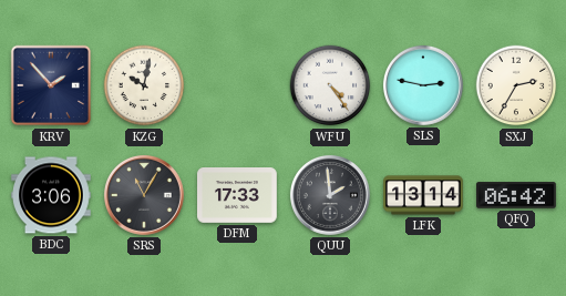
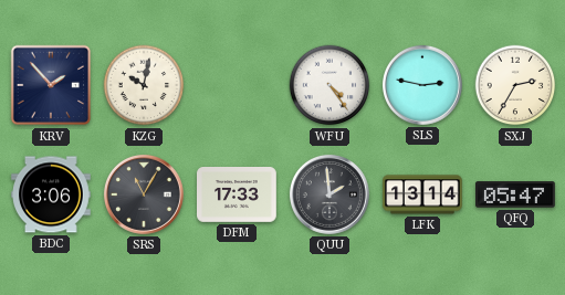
QFQ: 06:42 -> 05:47
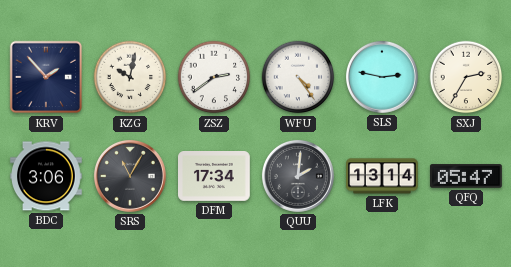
ZSZ: none -> 2:39
DFM: 17:33 -> 17:34
QUU: 1:59 -> 2:01
